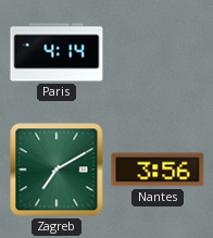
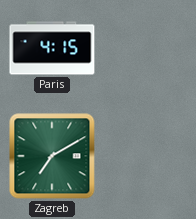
Paris: 4:14 -> 4:15
Nantes: 3:56 -> none
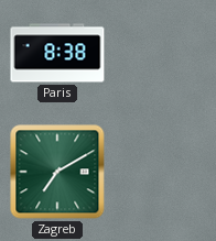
Paris: 4:15 -> 8:38
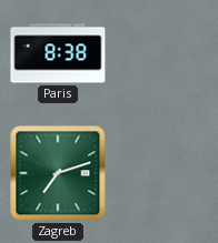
Zagreb: 7:10 -> 7:12
